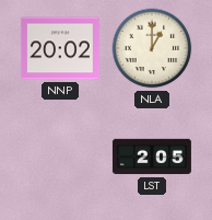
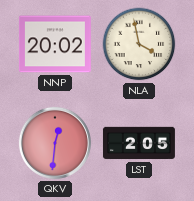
NLA: 1:00 -> 3:58
QKV: none -> 12:31
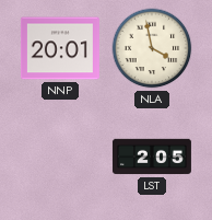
NNP: 20:02 -> 20:01
QKV: 12:31 -> none
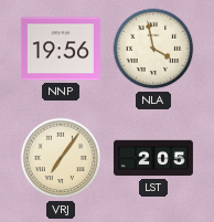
NNP: 20:01 -> 19:56
VRJ: none -> 7:06
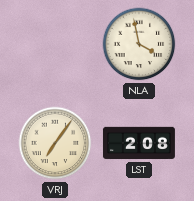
NNP: 19:56 -> none
LST: 2:05 -> 2:08
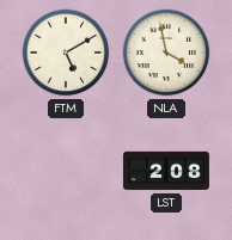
FTM: none -> 5:10
VRJ: 7:06 -> none
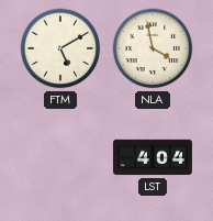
LST: 2:08 -> 4:04
